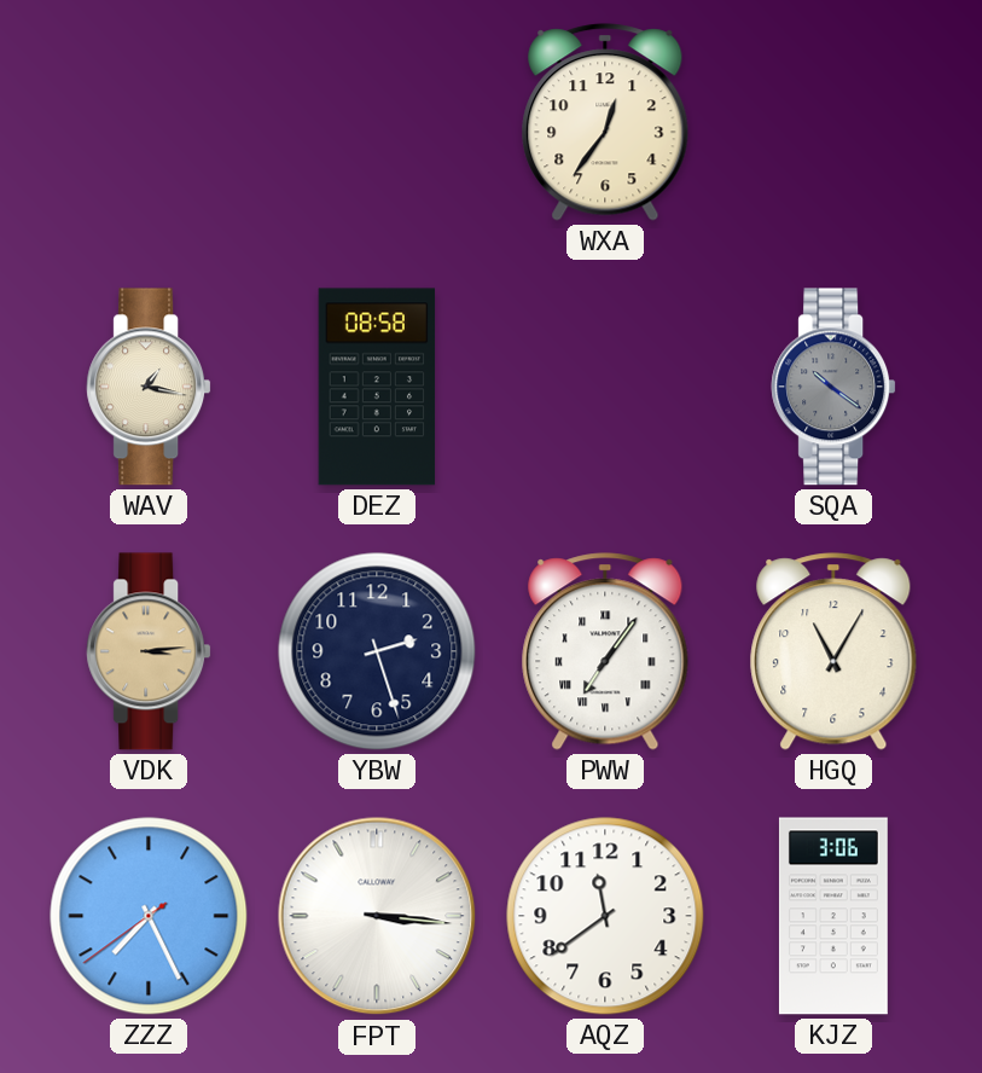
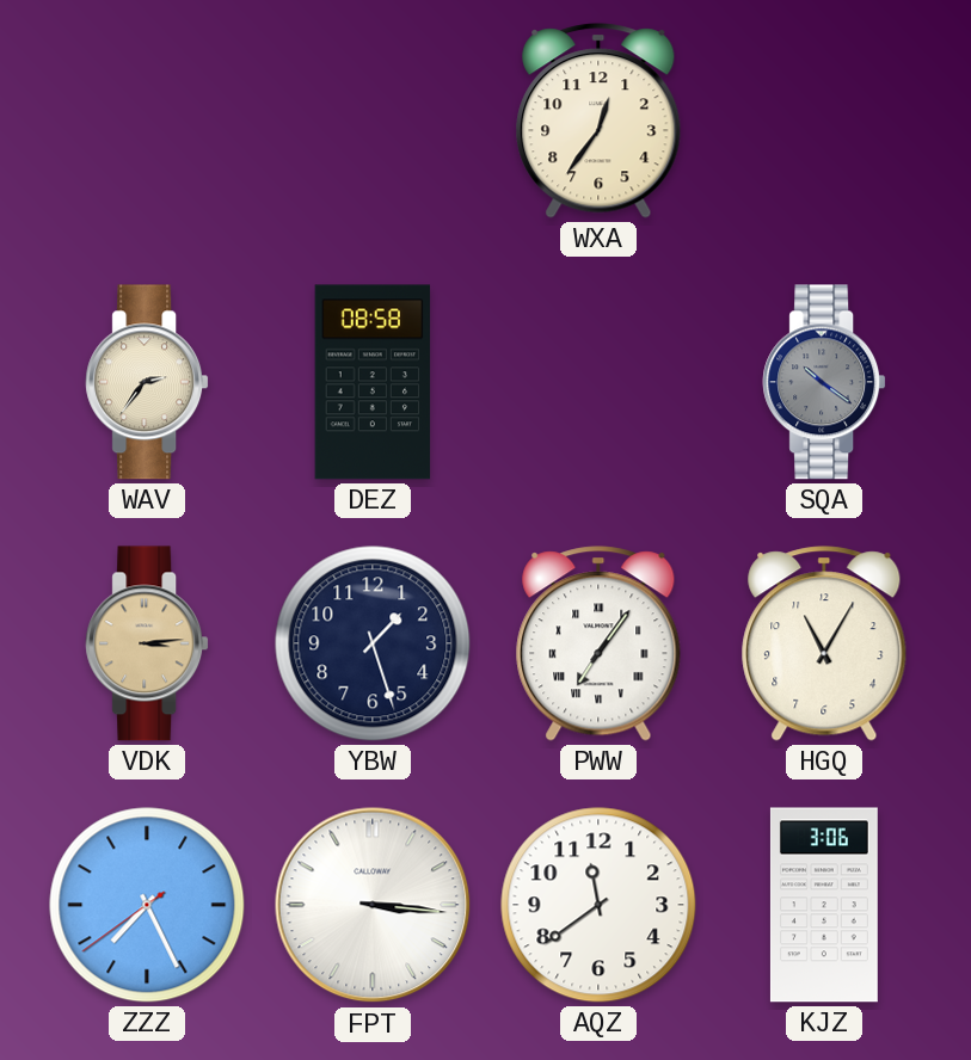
WAV: 1:17 -> 2:36
YBW: 2:27 -> 1:27
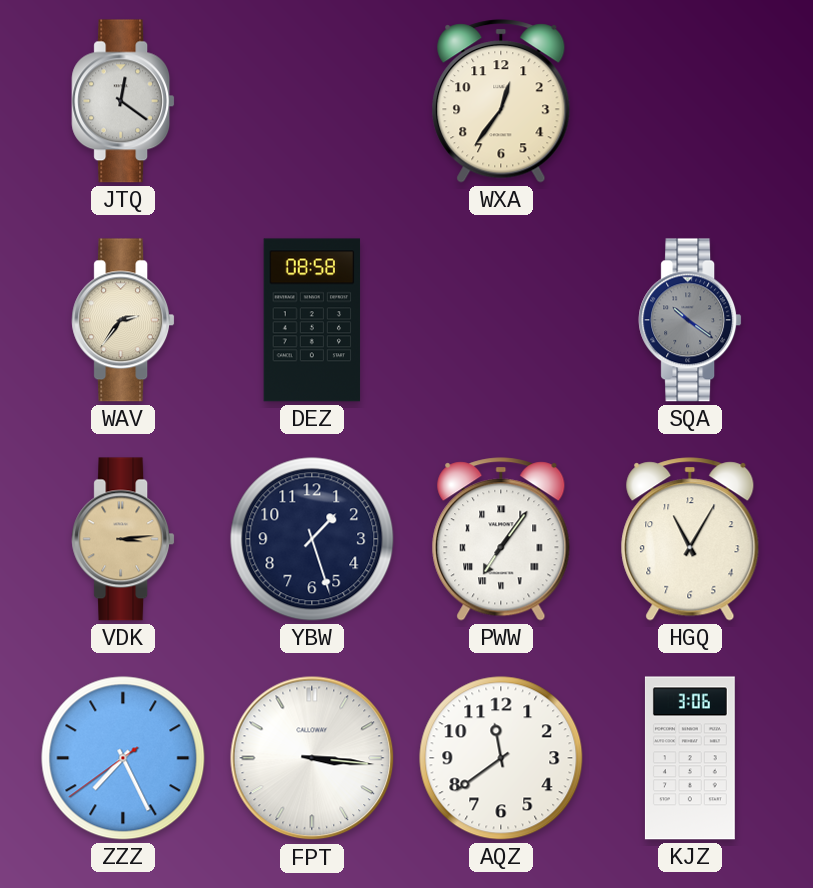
JTQ: none -> 12:21
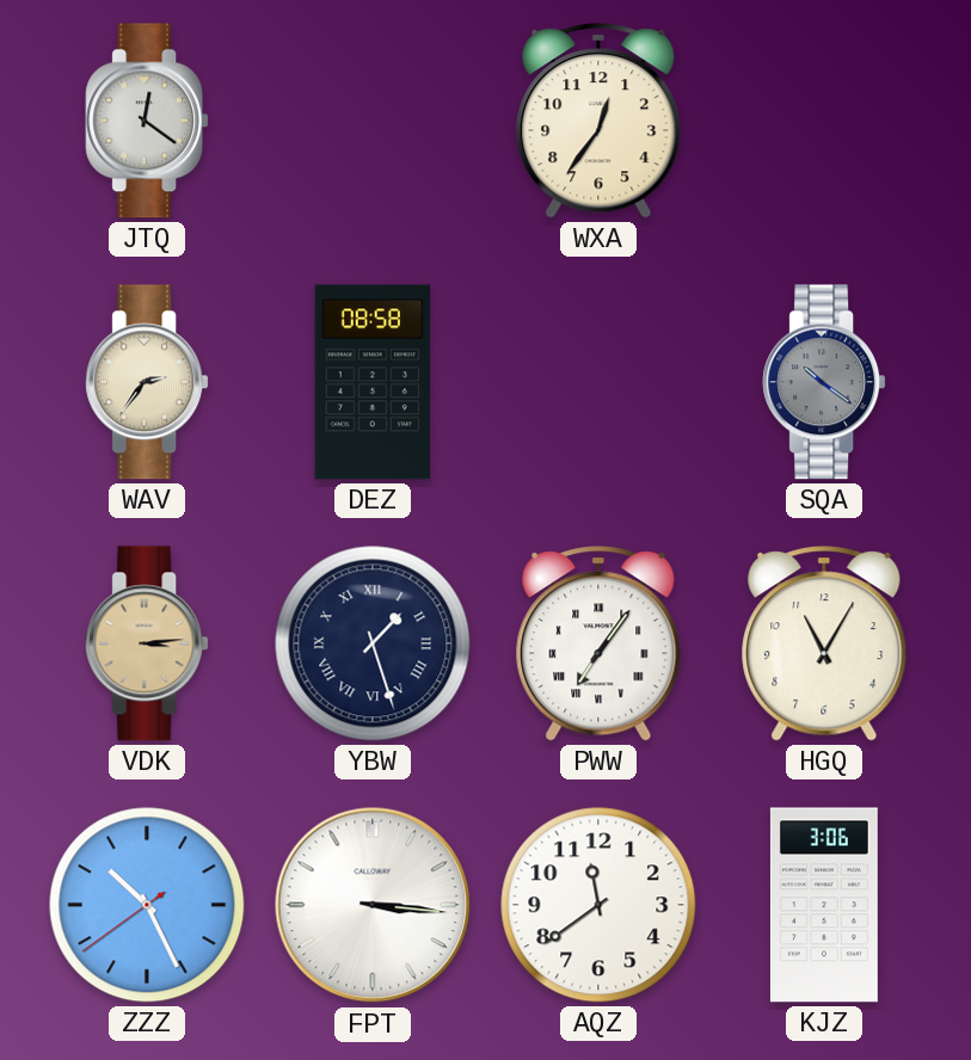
YBW numerals: Arabic -> Roman
ZZZ: 7:25 -> 10:25
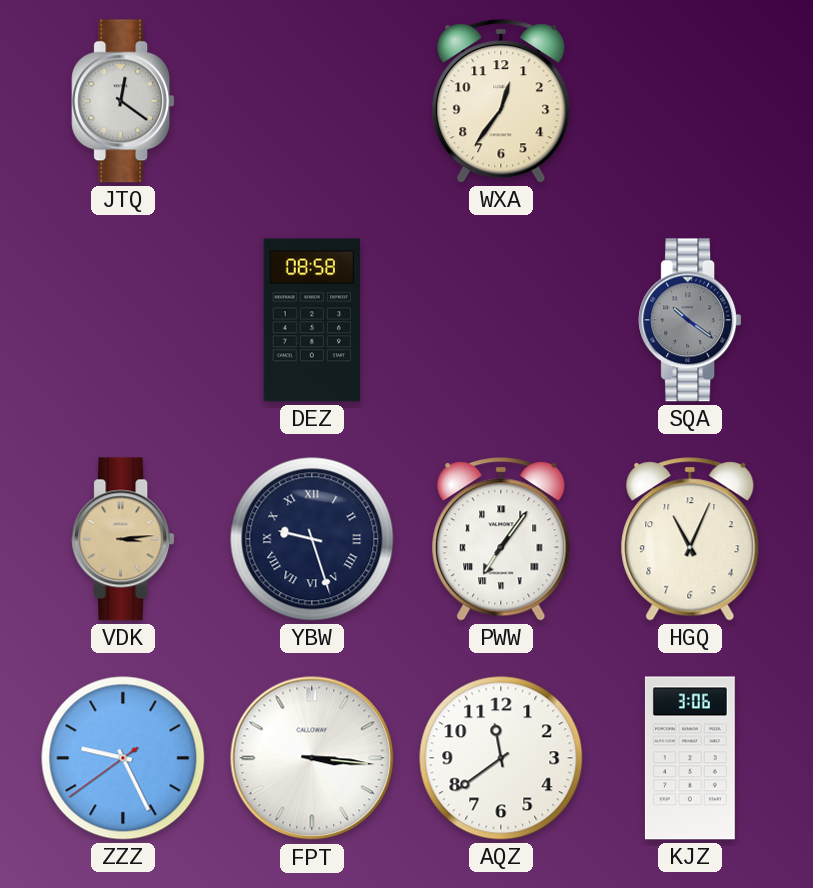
WAV: 2:36 -> none
YBW: 1:27 -> 9:27
HGQ: 11:05 -> 11:04
ZZZ: 10:25 -> 9:25
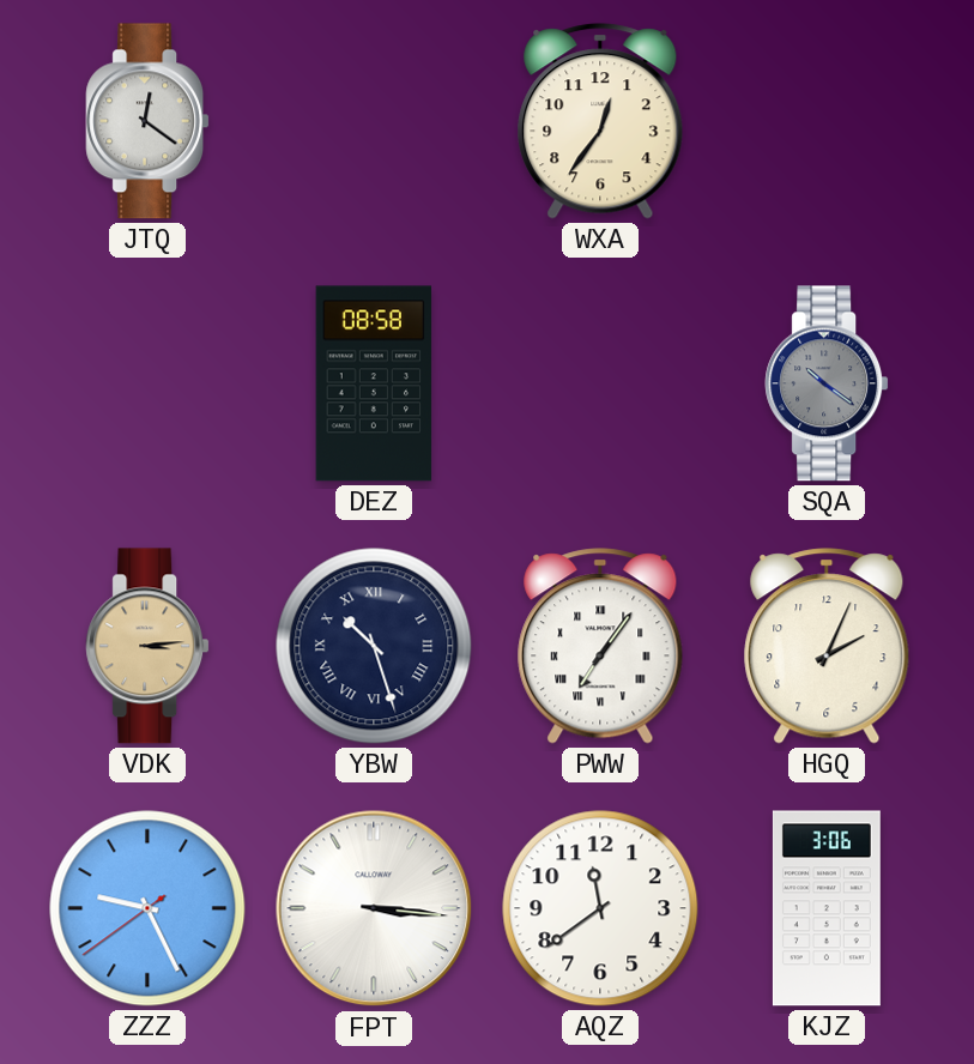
YBW: 9:27 -> 10:27
HGQ: 11:04 -> 2:04
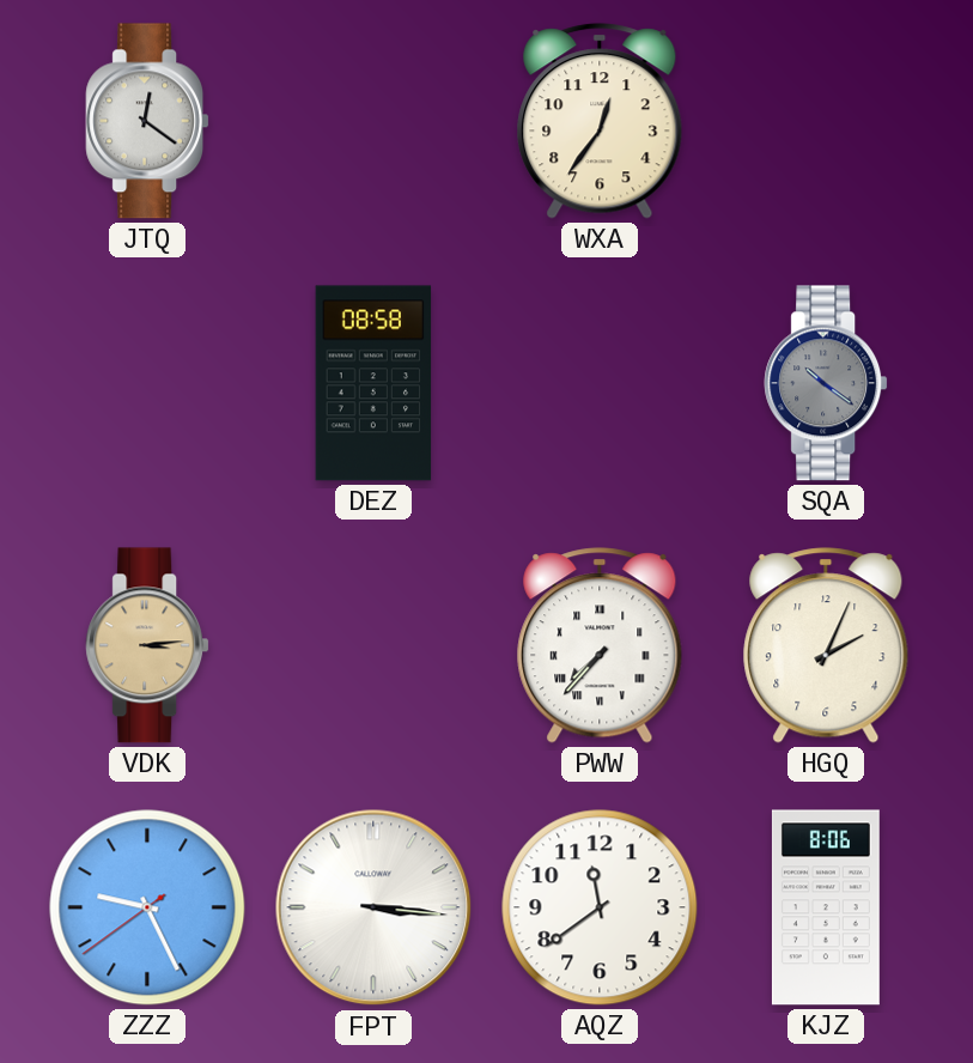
YBW: 10:27 -> none
PWW: 7:06 -> 7:37
KJZ: 3:06 -> 8:06
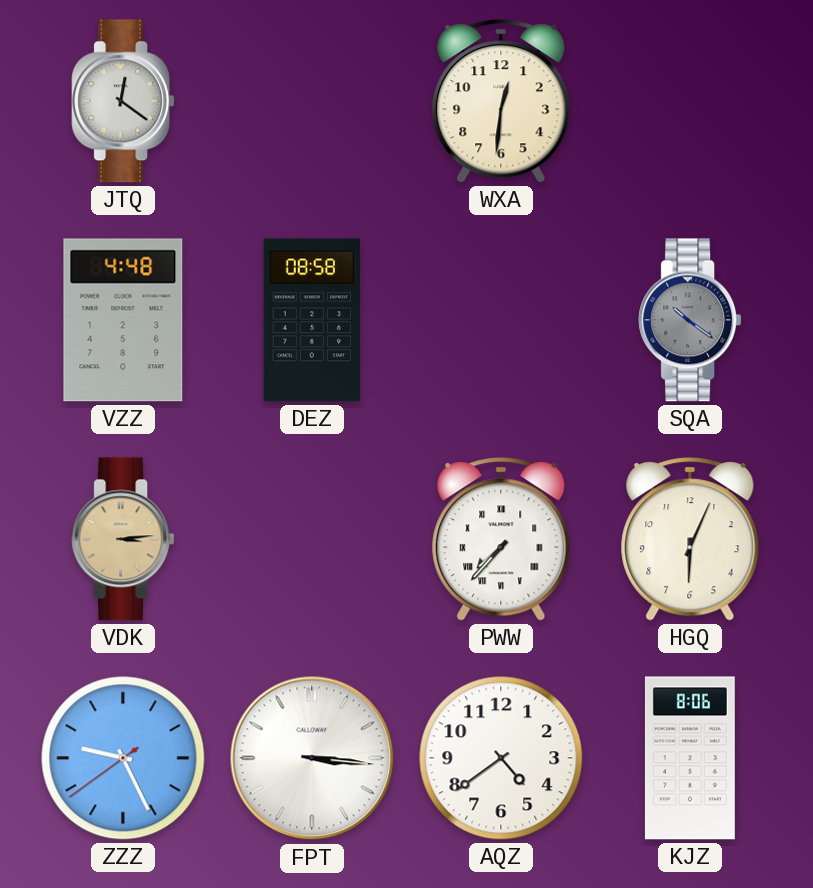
WXA: 12:36 -> 12:31
VZZ: none -> 4:48
HGQ: 2:04 -> 6:04
AQZ: 11:39 -> 4:39
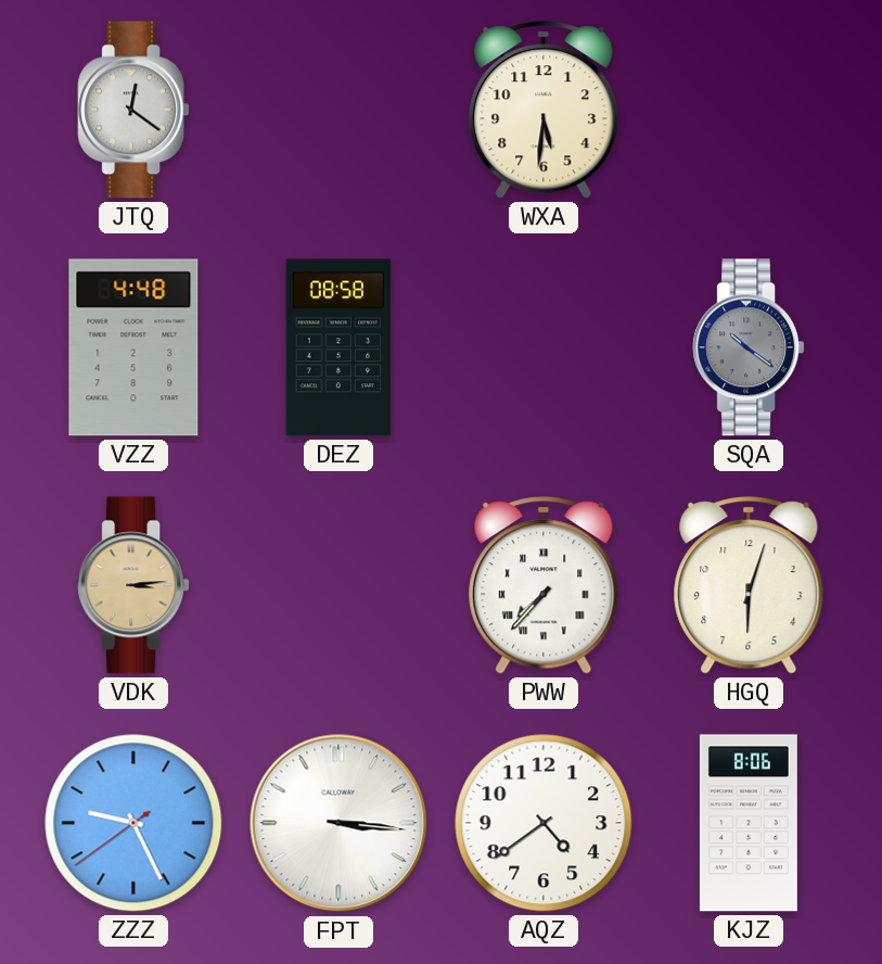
WXA: 12:31 -> 5:31
HGQ: 6:04 -> 6:03
